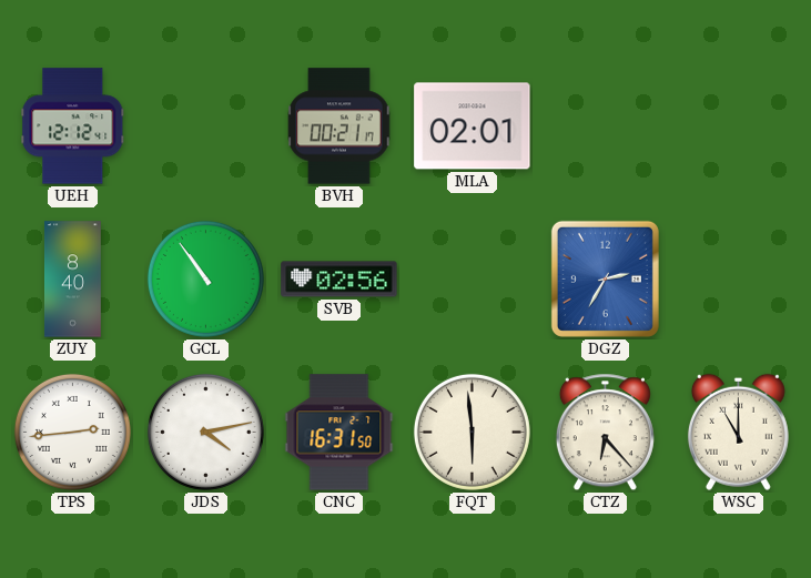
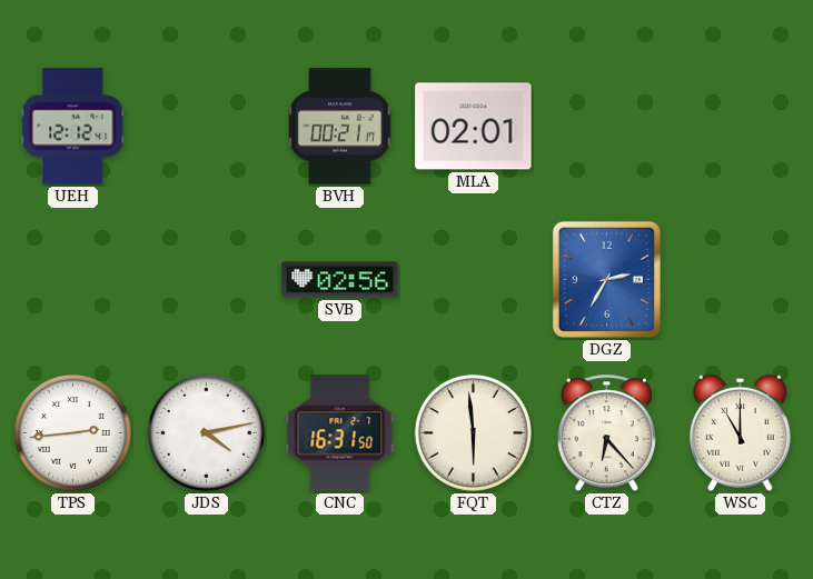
ZUY: 8:40 -> none
GCL: 10:54 -> none
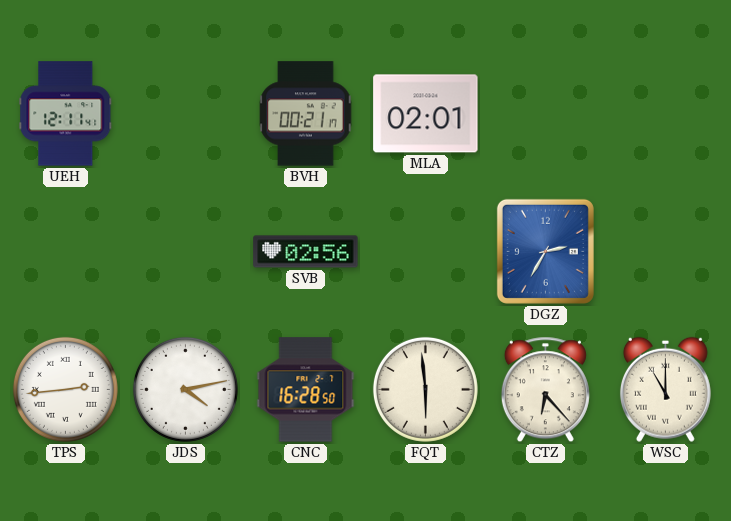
UEH: 12:12 -> 12:11
CNC: 16:31 -> 16:28
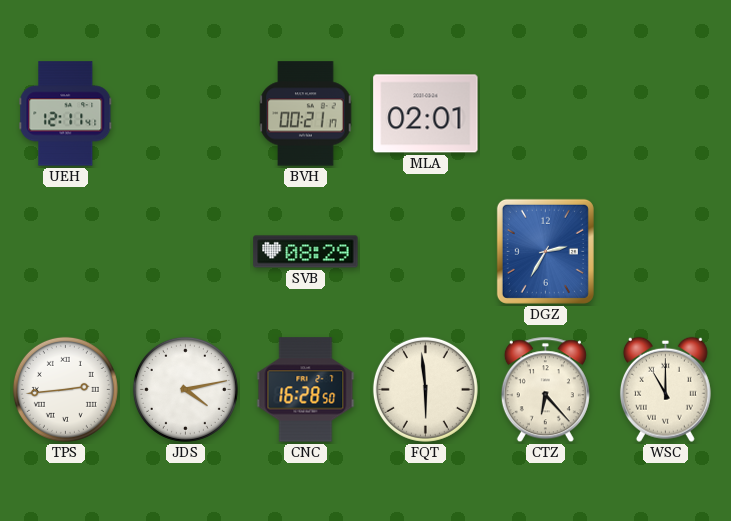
SVB: 02:56 -> 08:29
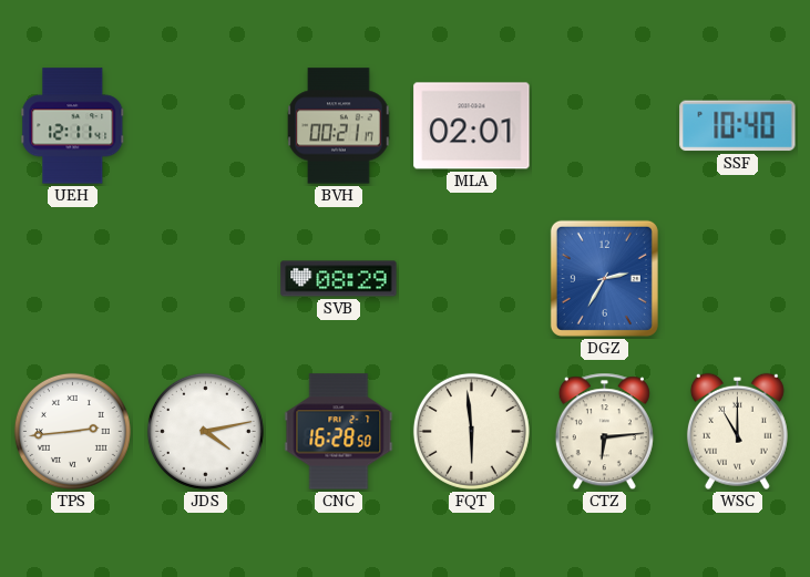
SSF: none -> 10:40
CTZ: 6:23 -> 6:14
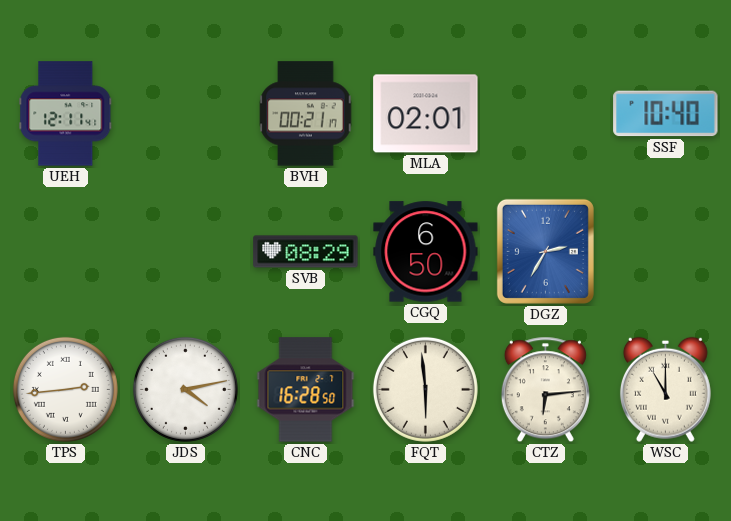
CGQ: none -> 6:50
